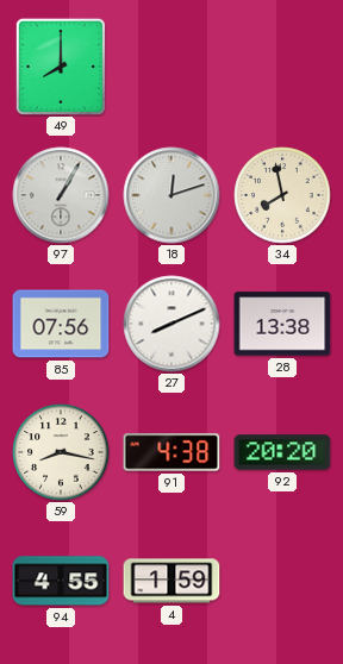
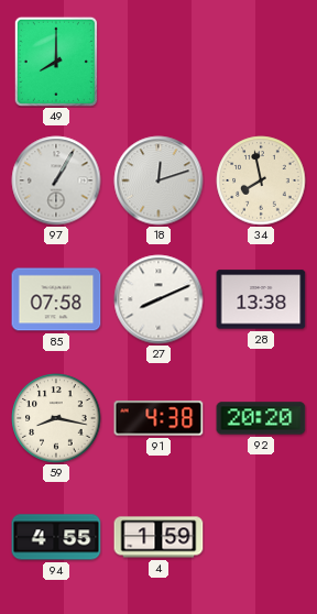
85: 07:56 -> 07:58
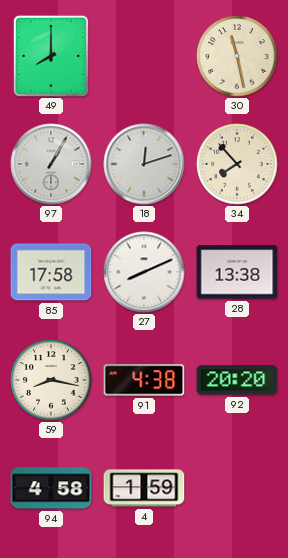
30: none -> 11:28
34: 7:58 -> 7:53
85: 07:58 -> 17:58
94: 4:55 -> 4:58
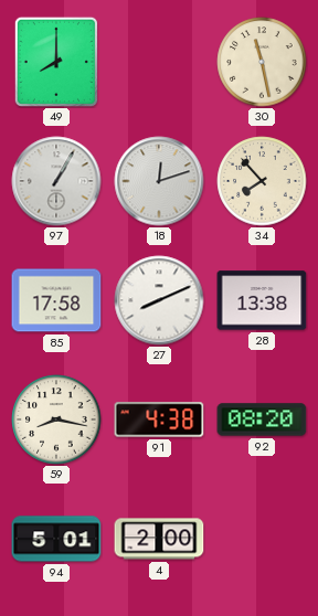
92: 20:20 -> 08:20
94: 4:58 -> 5:01
4: 1:59 -> 2:00
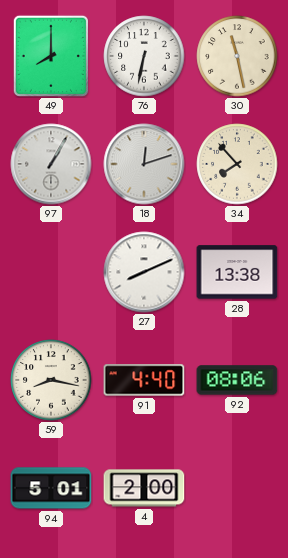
76: none -> 6:32
85: 17:58 -> none
91: 4:38 -> 4:40
92: 08:20 -> 08:06
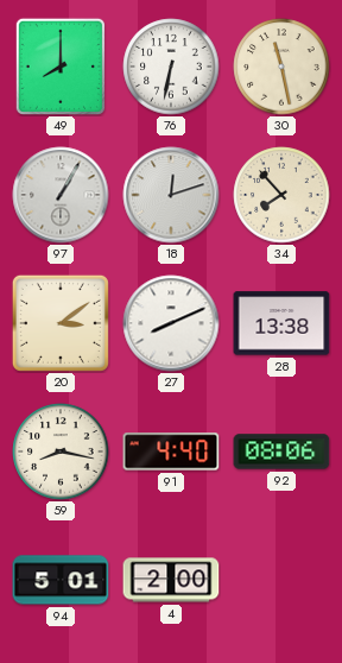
20: none -> 3:09
